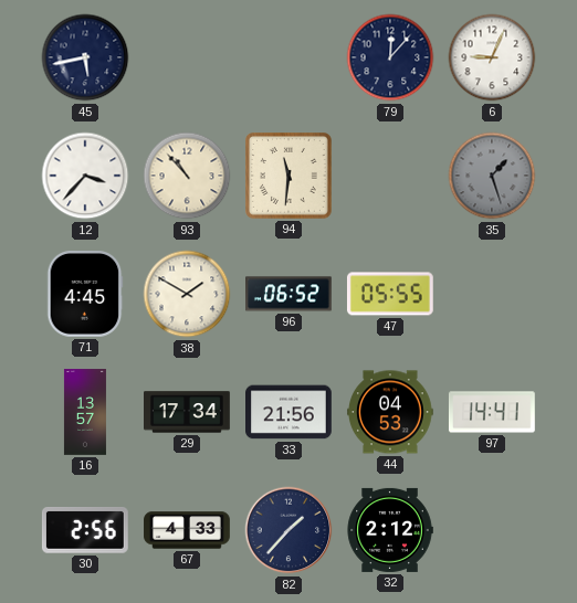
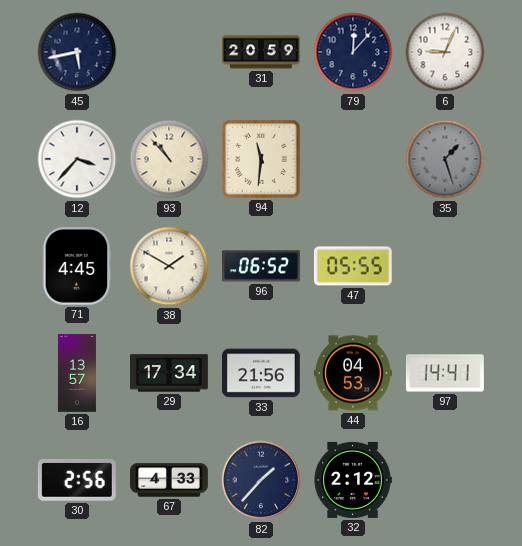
31: none -> 20:59
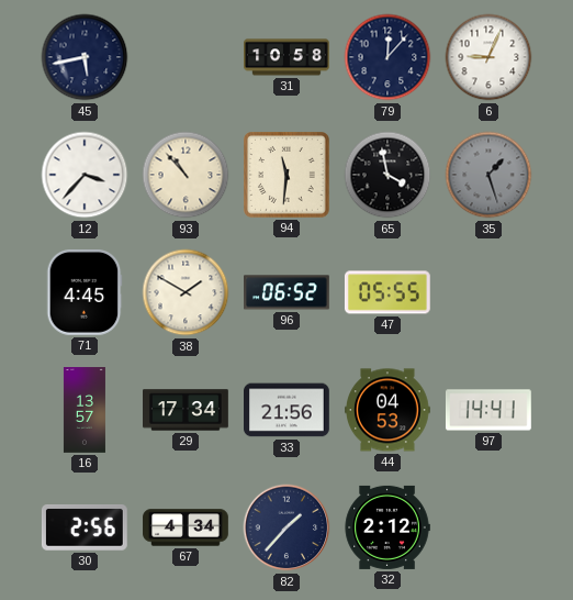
31: 20:59 -> 10:58
65: none -> 3:58
67: 4:33 -> 4:34
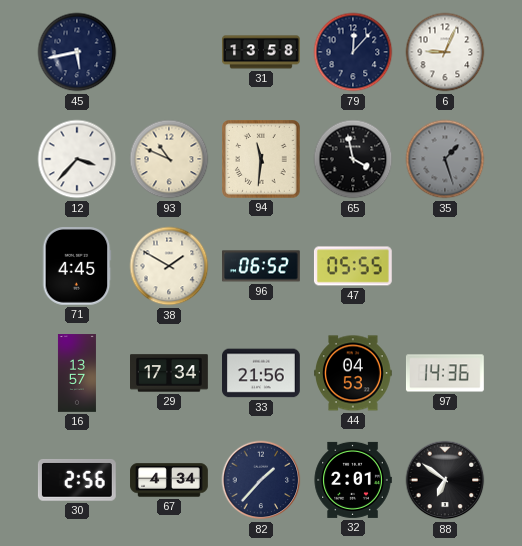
31: 10:58 -> 13:58
93: 10:53 -> 10:49
97: 14:41 -> 14:36
32: 2:12 -> 2:01
88: none -> 6:51
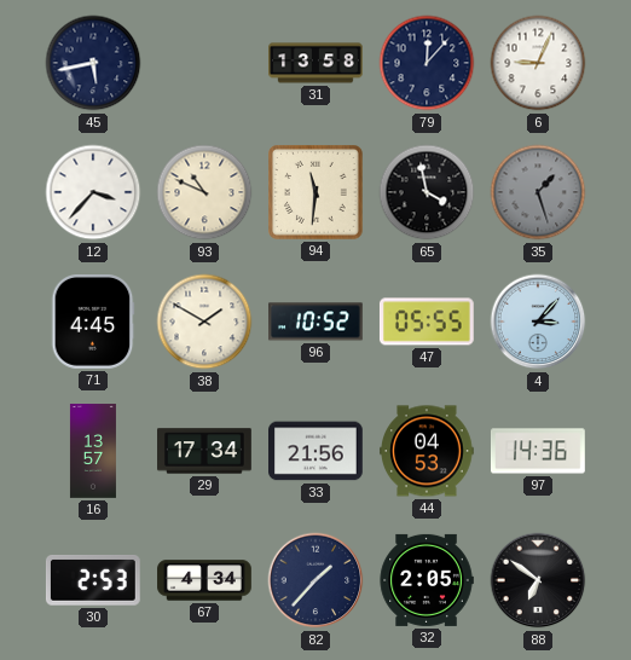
96: 06:52 -> 10:52
4: none -> 3:07
30: 2:56 -> 2:53
32: 2:01 -> 2:05
